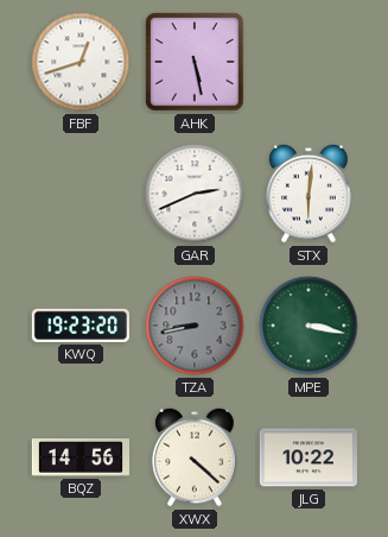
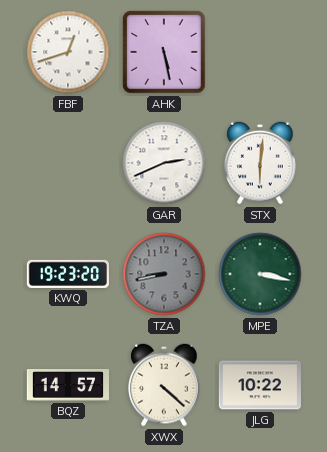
BQZ: 14:56 -> 14:57
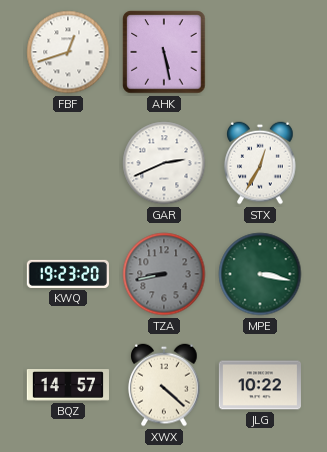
STX: 6:01 -> 12:35
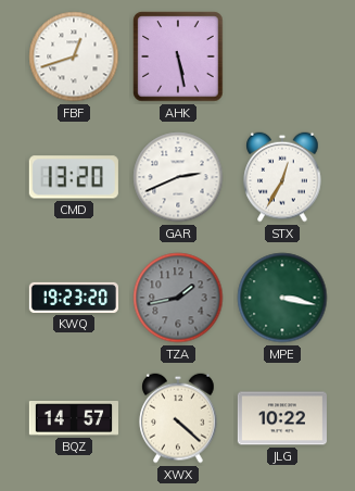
CMD: none -> 13:20
TZA: 8:43 -> 1:43
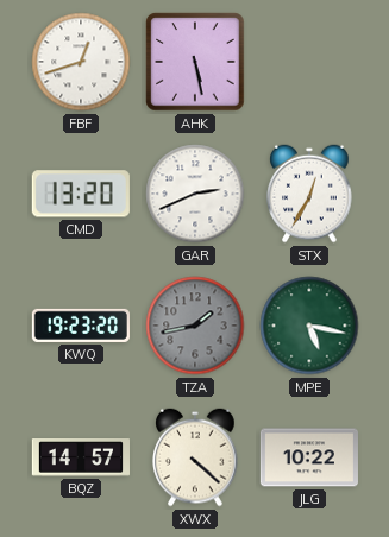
MPE: 3:17 -> 5:17
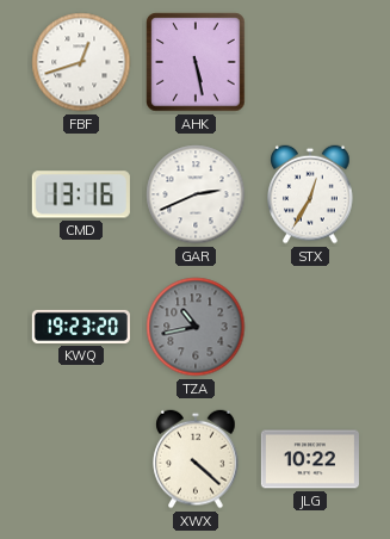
CMD: 13:20 -> 13:16
TZA: 1:43 -> 10:43
MPE: 5:17 -> none
BQZ: 14:57 -> none
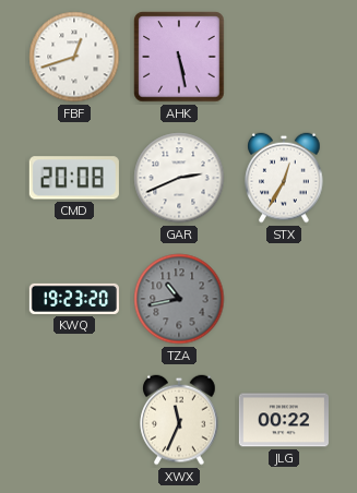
CMD: 13:16 -> 20:08
XWX: 4:22 -> 11:34
JLG: 10:22 -> 00:22
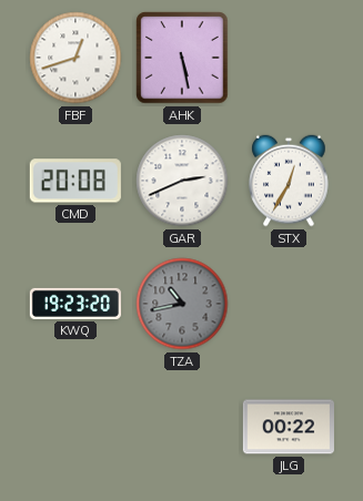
XWX: 11:34 -> none
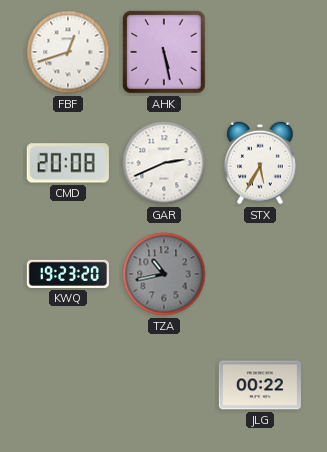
STX: 12:35 -> 5:35
